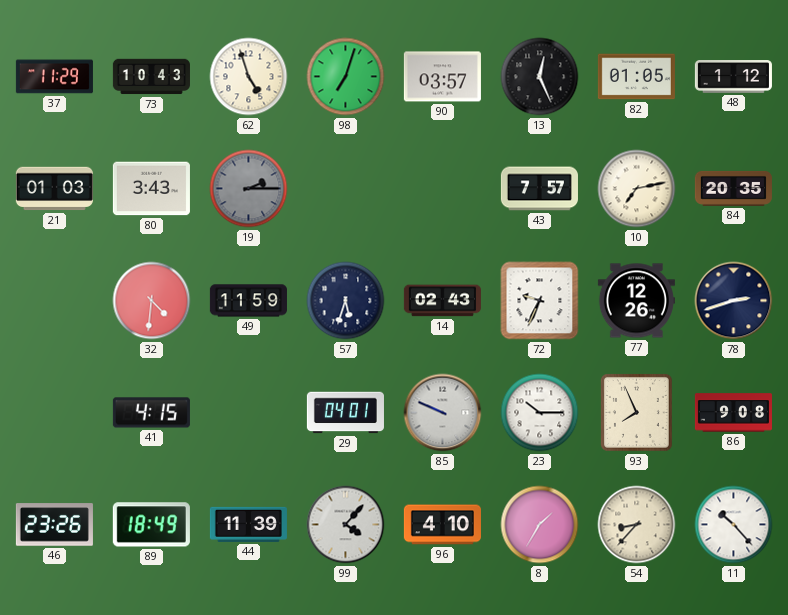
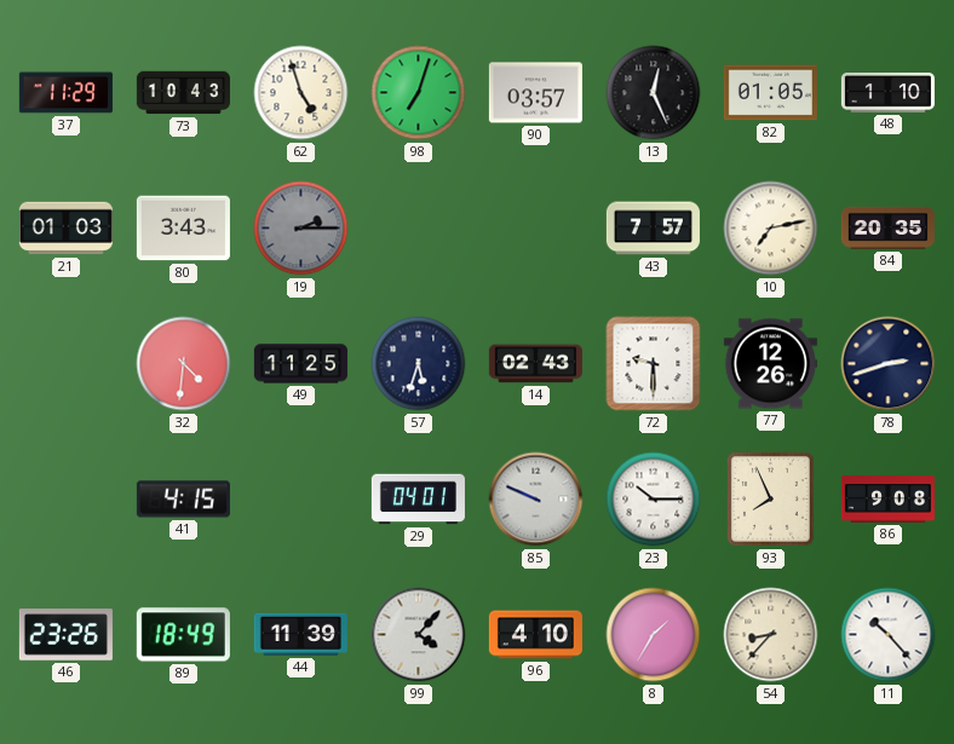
48: 1:12 -> 1:10
49: 11:59 -> 11:25
72: 9:34 -> 9:30
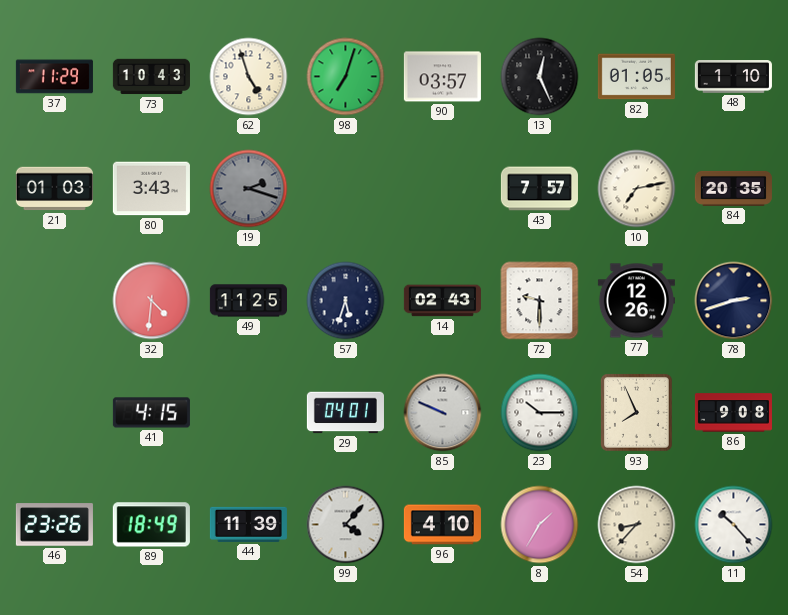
19: 2:15 -> 2:18
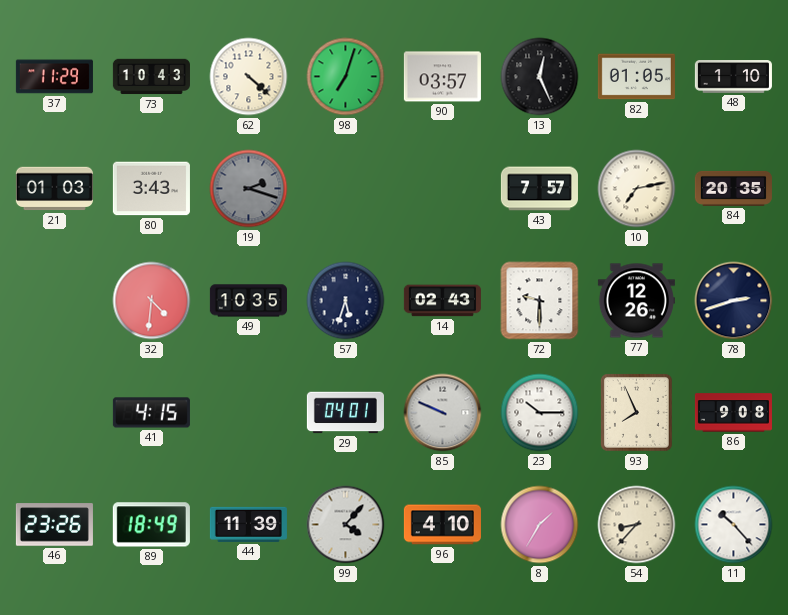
62: 4:57 -> 4:22
49: 11:25 -> 10:35
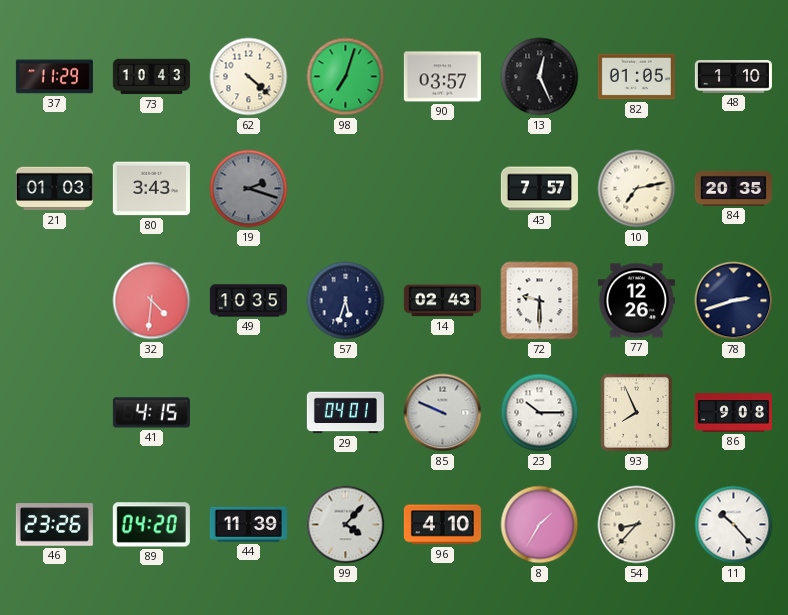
89: 18:49 -> 04:20
